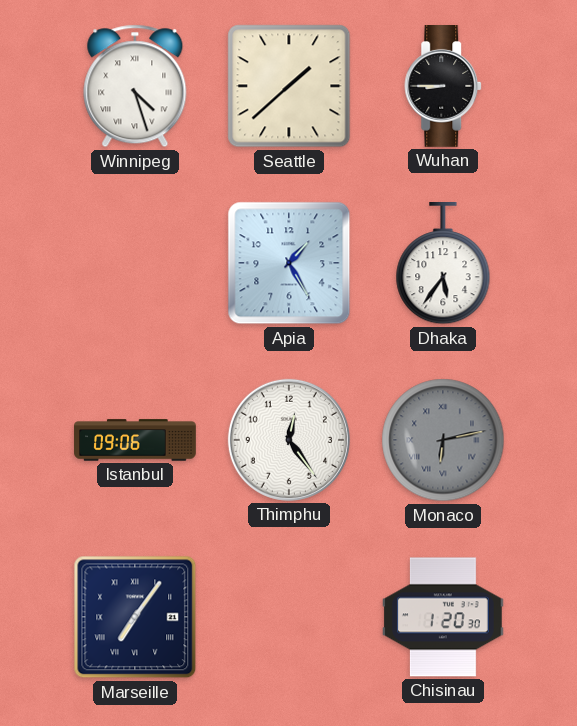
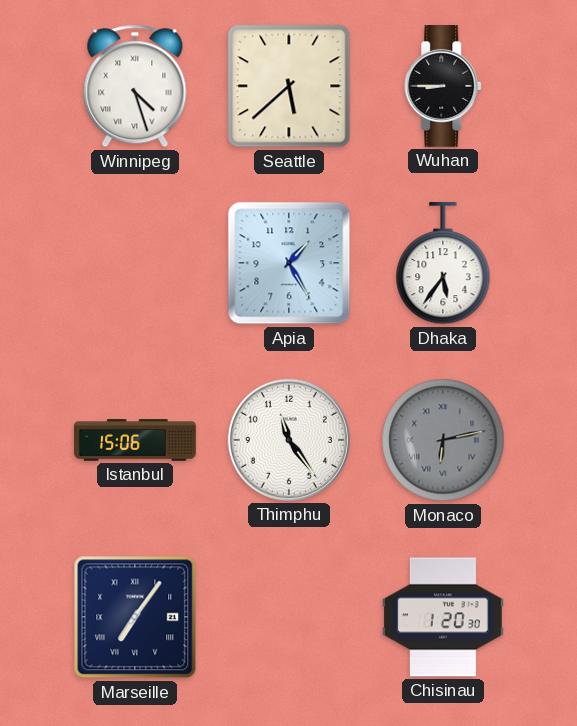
Seattle: 1:38 -> 5:38
Istanbul: 09:06 -> 15:06
Thimphu: 12:24 -> 11:24
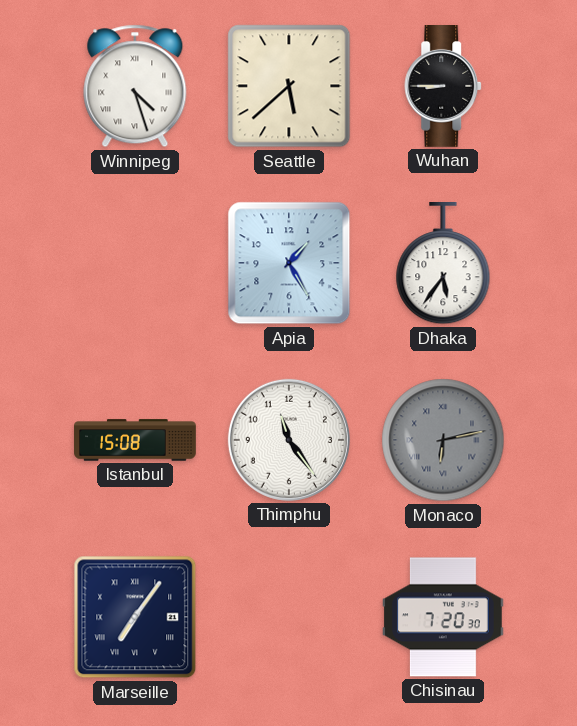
Istanbul: 15:06 -> 15:08
Chisinau: 1:20 -> 7:20
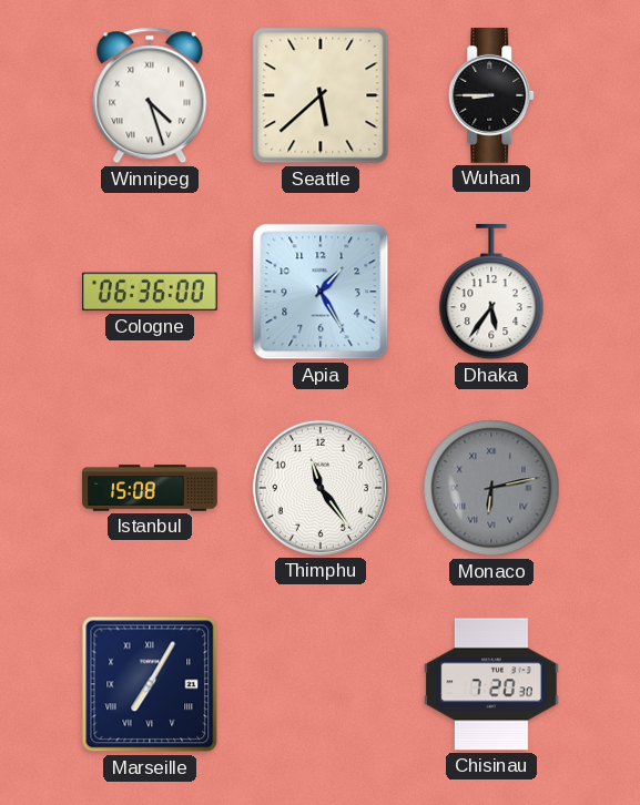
Cologne: none -> 06:36
Marseille: 7:06 -> 7:05
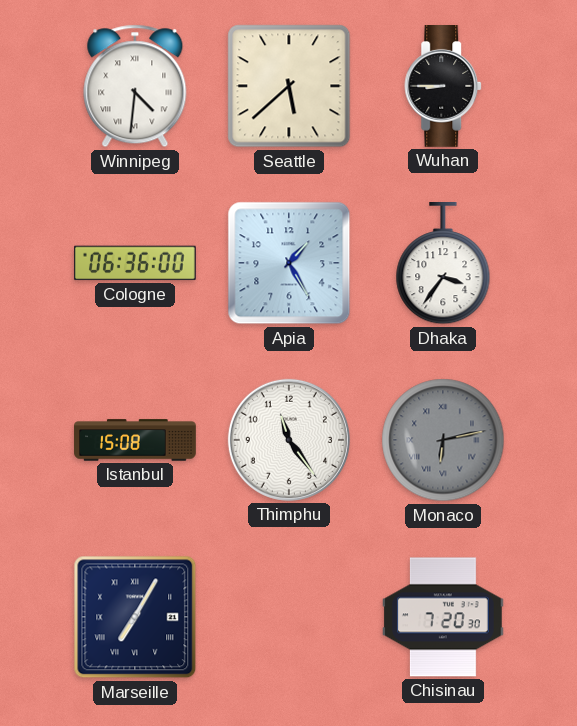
Winnipeg: 4:27 -> 4:31
Dhaka: 5:36 -> 3:36
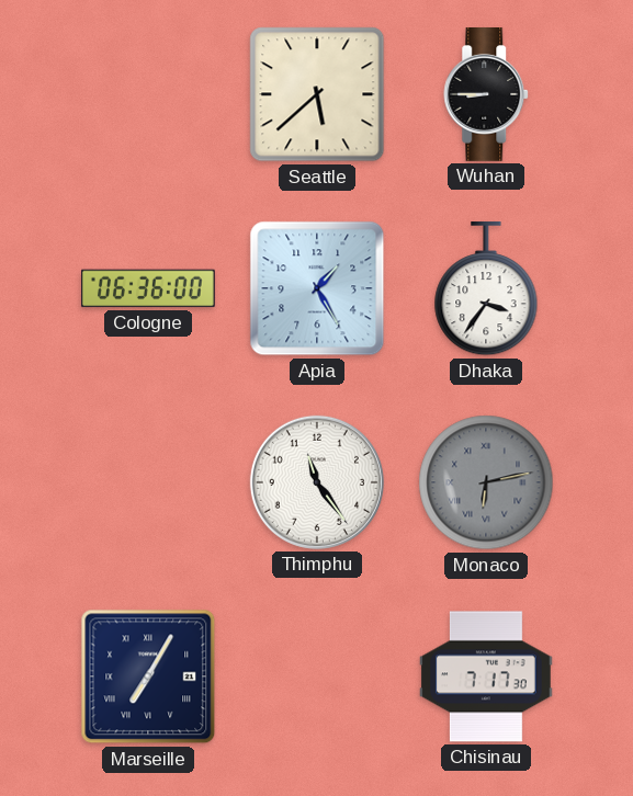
Winnipeg: 4:31 -> none
Istanbul: 15:08 -> none
Chisinau: 7:20 -> 7:17
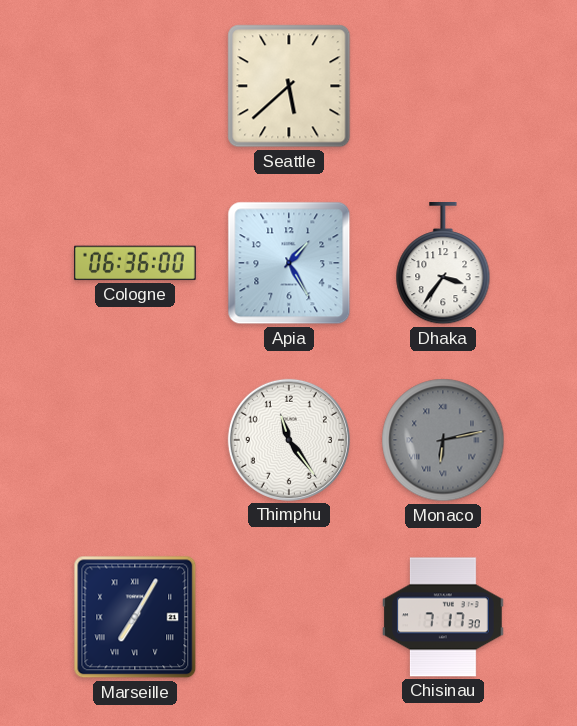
Wuhan: 8:45 -> none
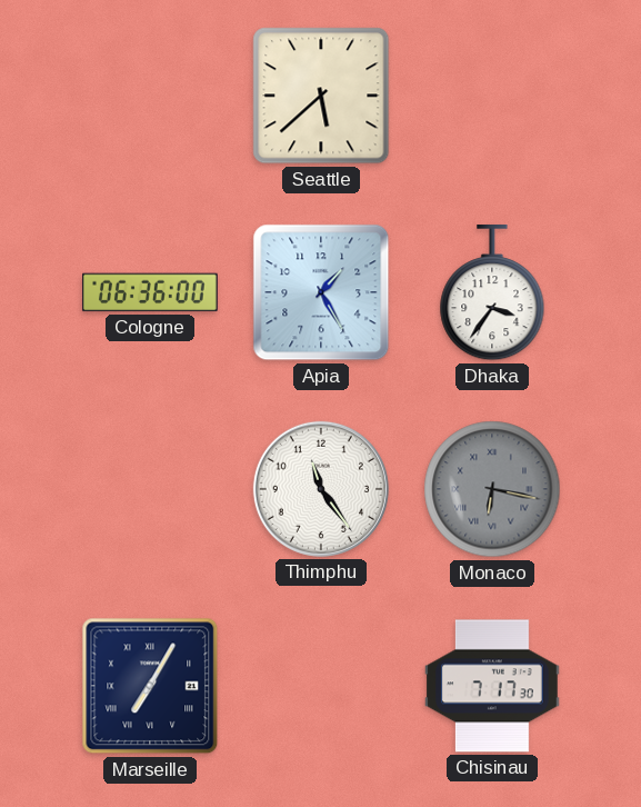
Monaco: 6:13 -> 6:17
